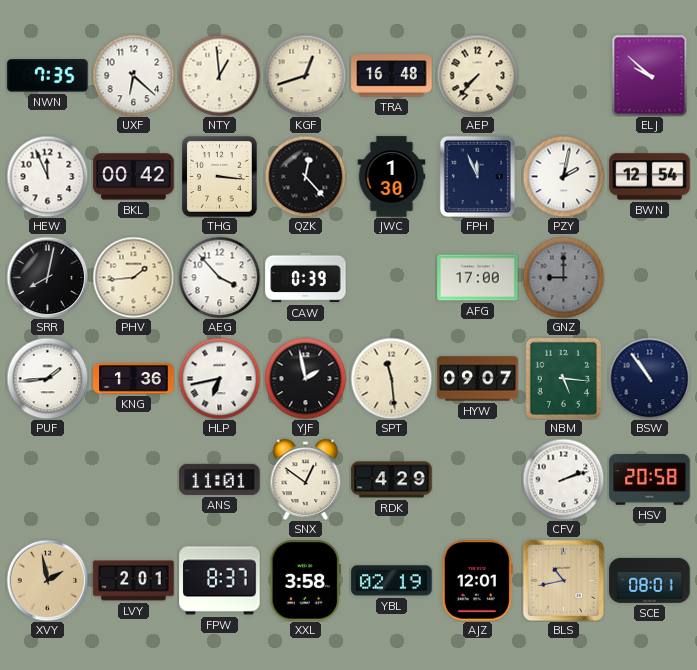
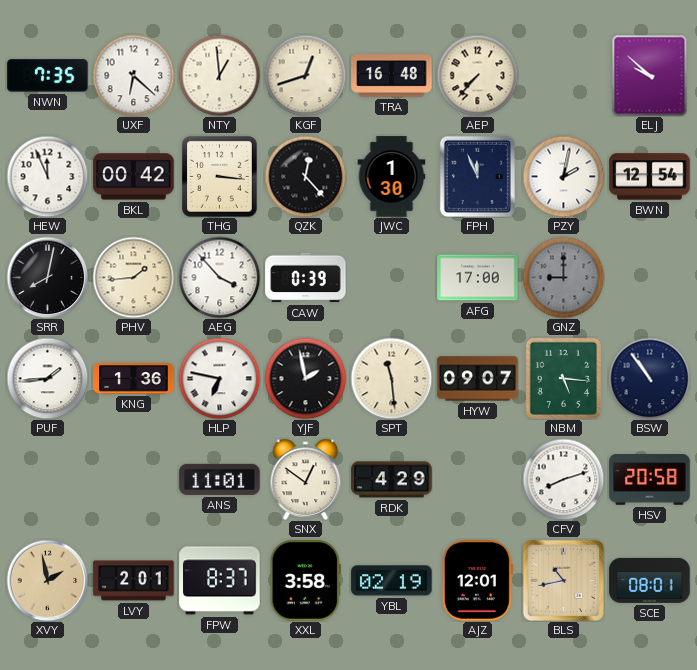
HLP: 6:43 -> 6:47
CFV: 2:12 -> 8:12
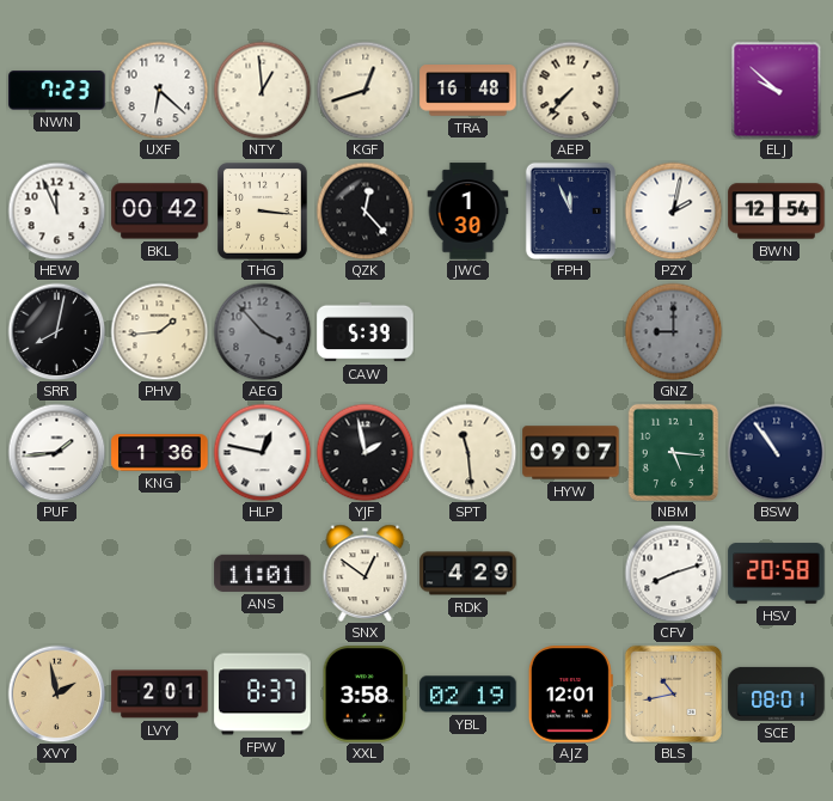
NWN: 7:35 -> 7:23
AEG dial: white -> grey
CAW: 0:39 -> 5:39
AFG: 17:00 -> none
HLP: 6:47 -> 12:47
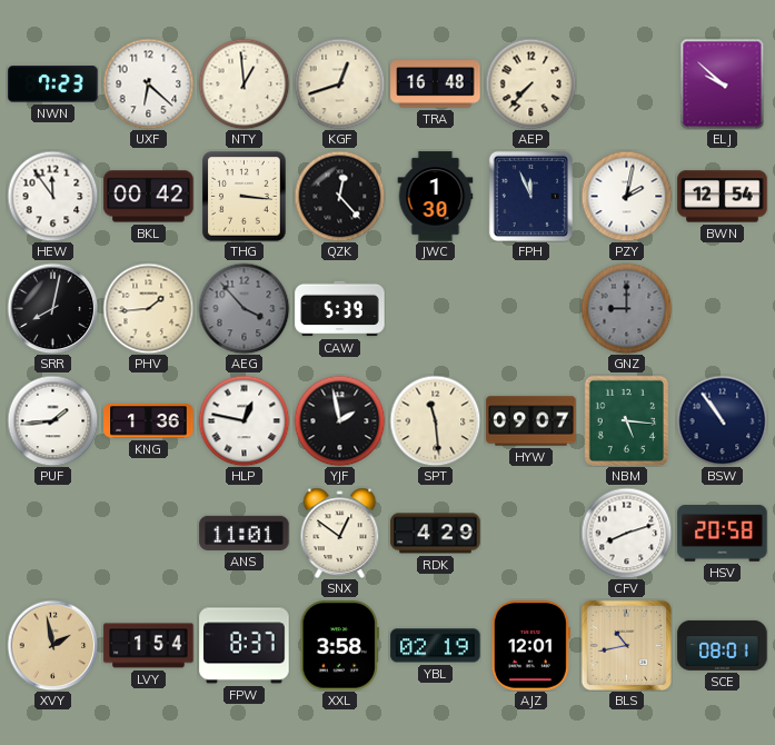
HEW: 11:56 -> 11:54
LVY: 2:01 -> 1:54
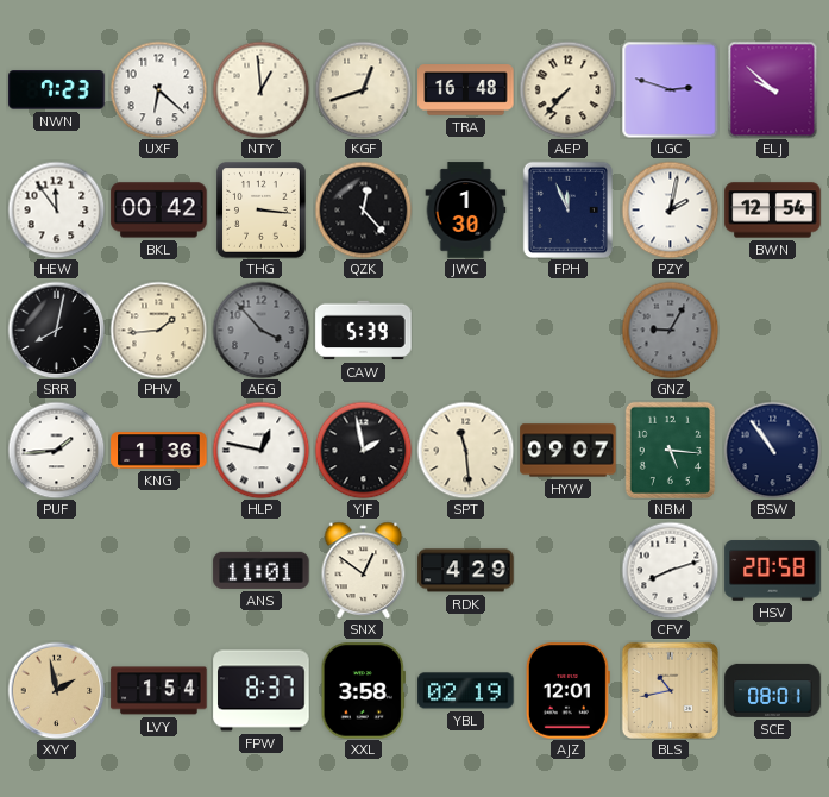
LGC: none -> 2:48
GNZ: 9:00 -> 9:05
